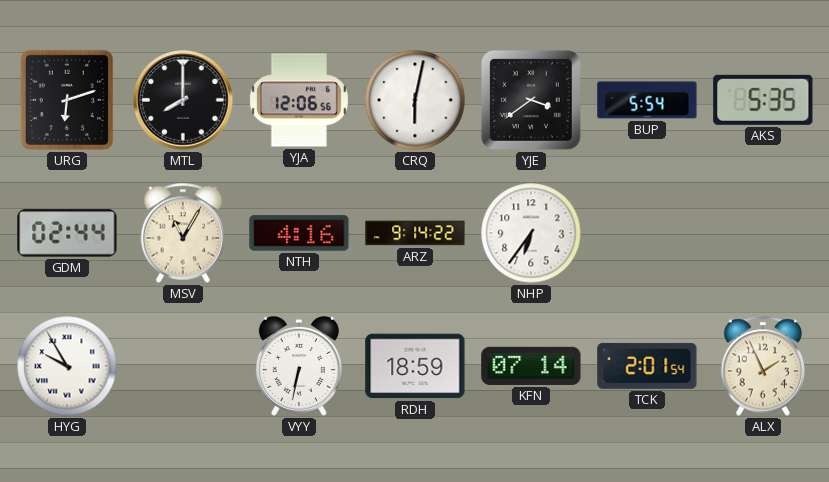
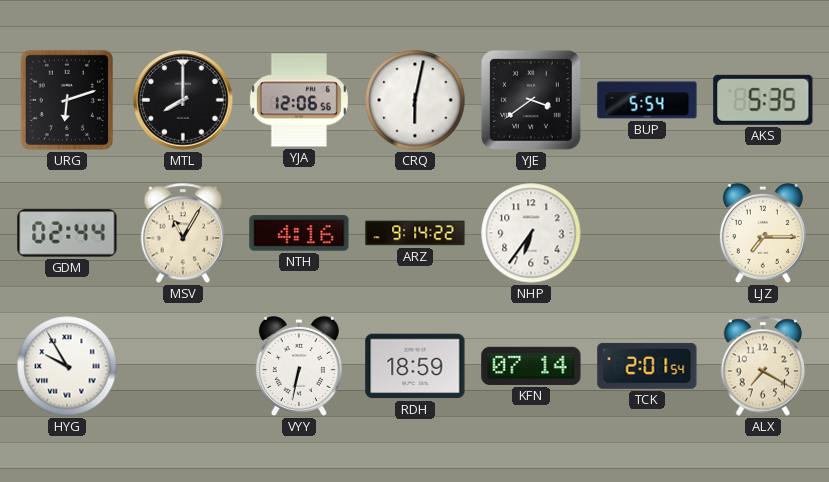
LJZ: none -> 7:15
ALX: 1:56 -> 7:20
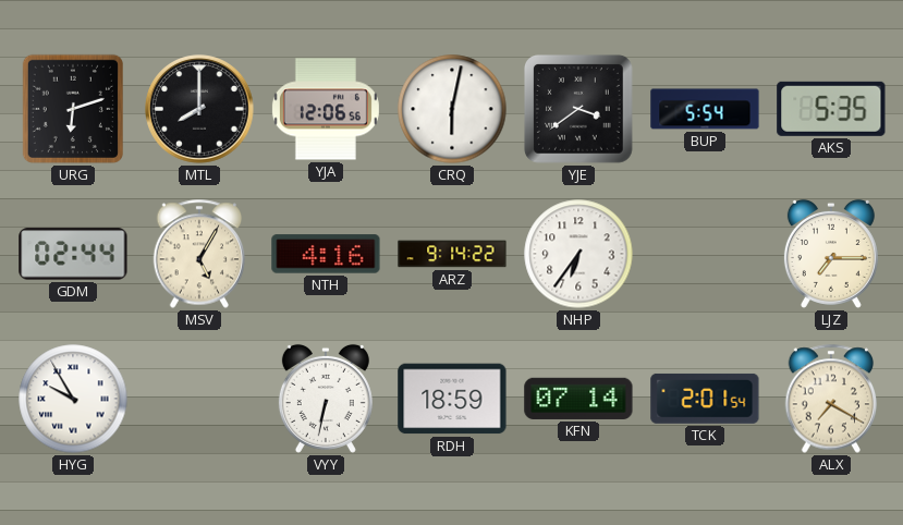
MSV: 11:05 -> 5:05
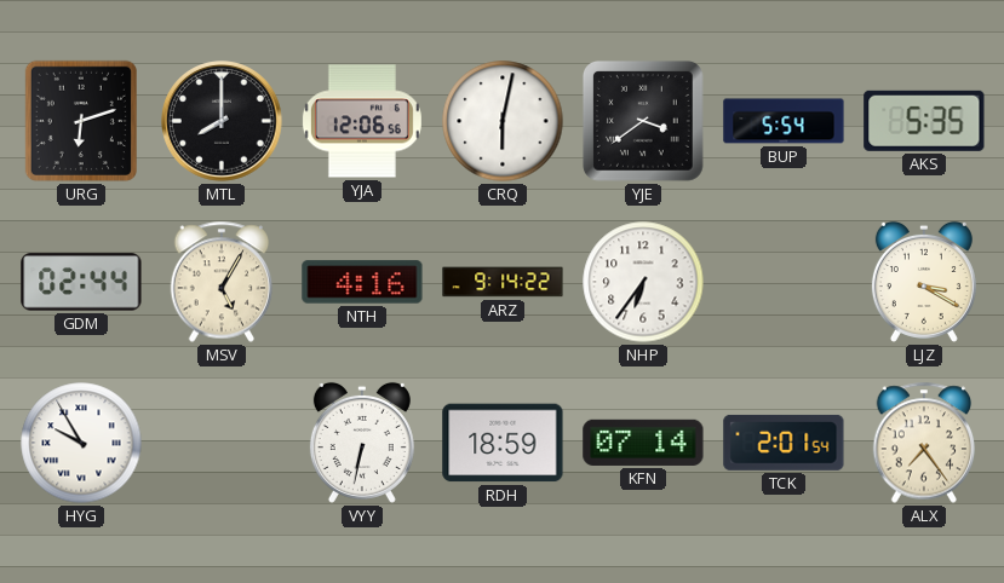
LJZ: 7:15 -> 3:20
ALX: 7:20 -> 7:24
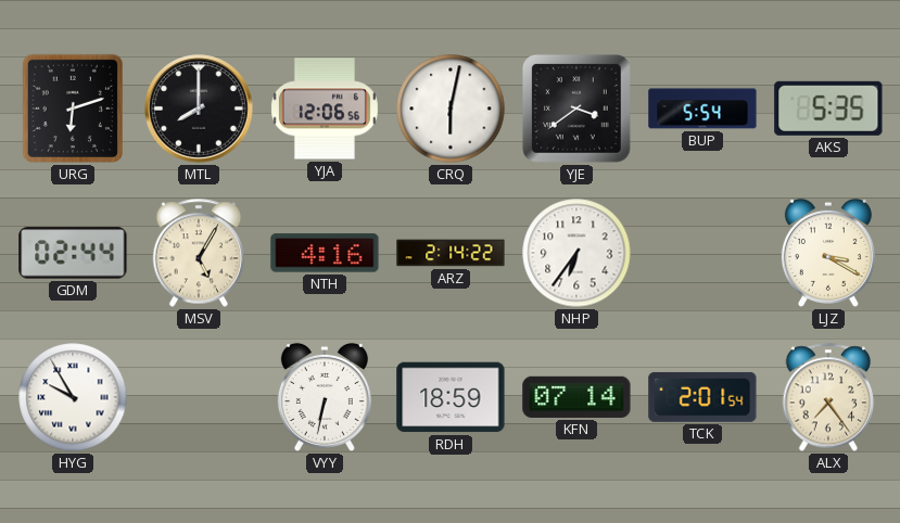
ARZ: 9:14 -> 2:14
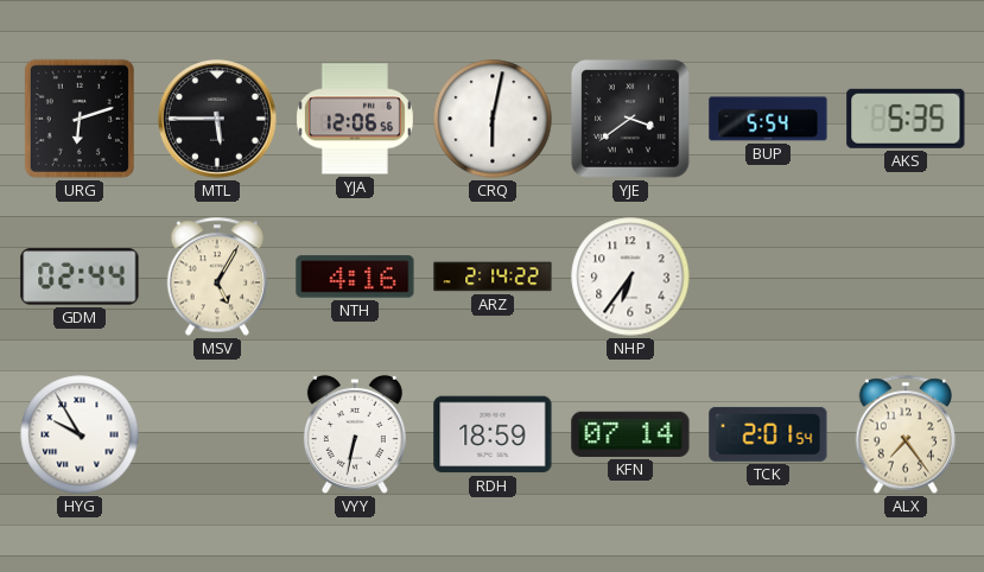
MTL: 8:00 -> 5:45
LJZ: 3:20 -> none
